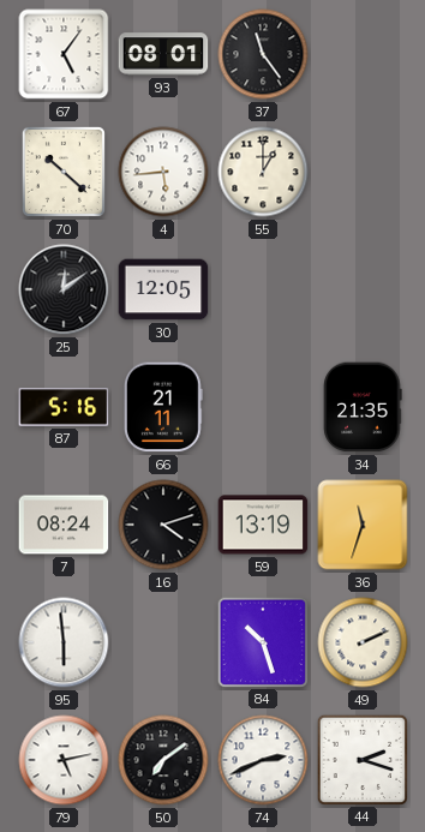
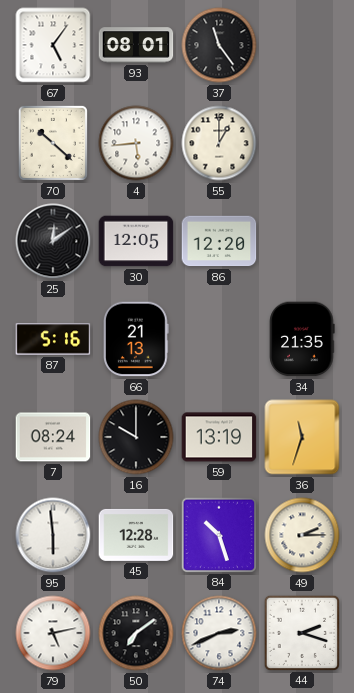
86: none -> 12:20
66: 21:11 -> 21:13
16: 4:12 -> 10:00
45: none -> 12:28
49: 2:11 -> 2:15
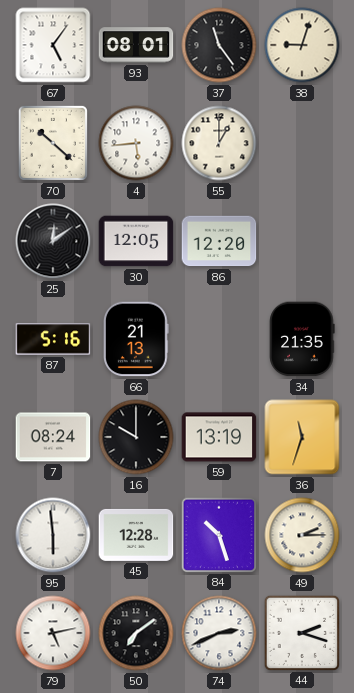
38: none -> 9:03
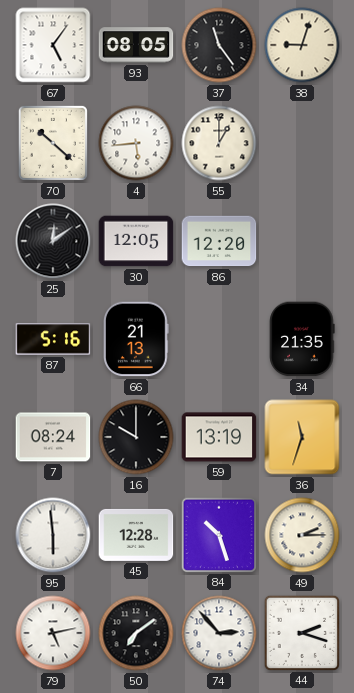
93: 08:01 -> 08:05
74: 2:41 -> 2:53
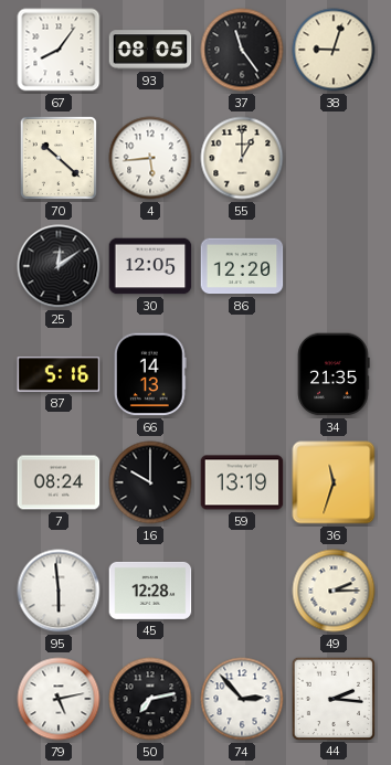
67: 5:06 -> 8:06
66: 21:13 -> 14:13
84: 10:27 -> none
50: 7:09 -> 7:13
44: 2:18 -> 2:16
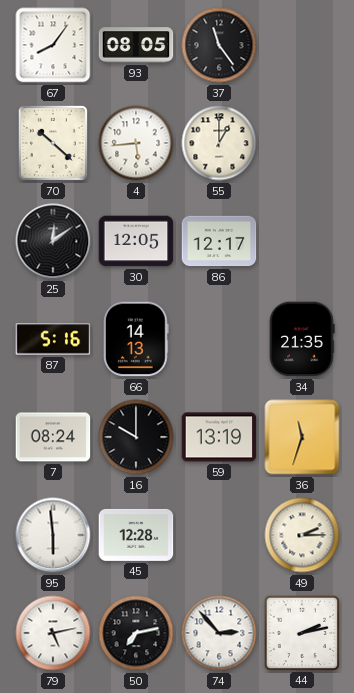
38: 9:03 -> none
86: 12:20 -> 12:17
44: 2:16 -> 2:13
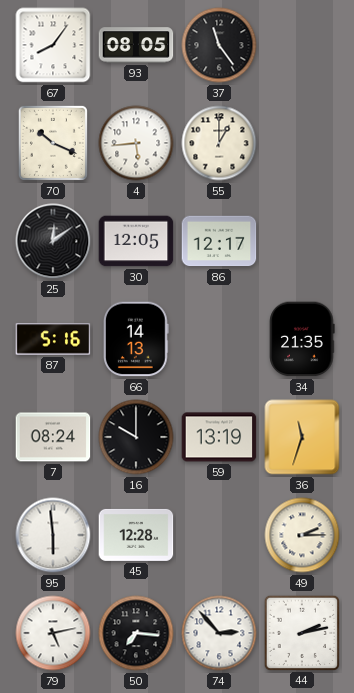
70: 10:22 -> 10:19
50: 7:13 -> 7:16
